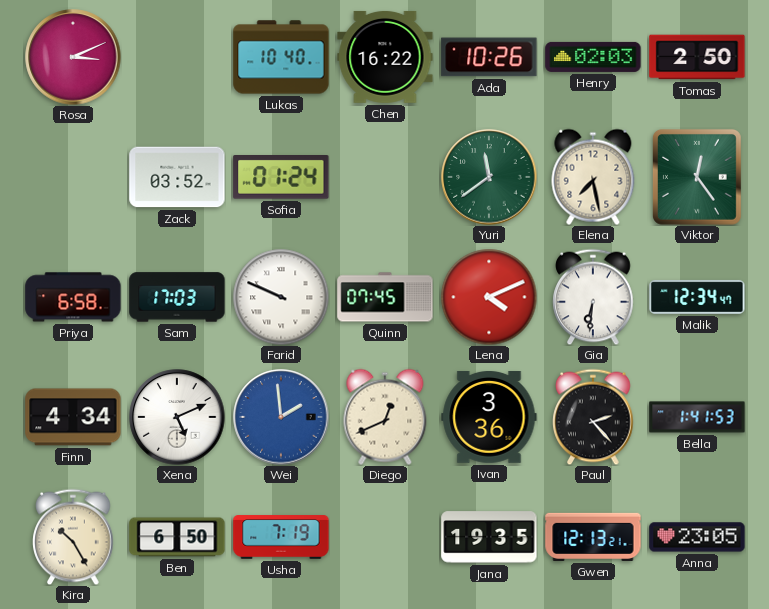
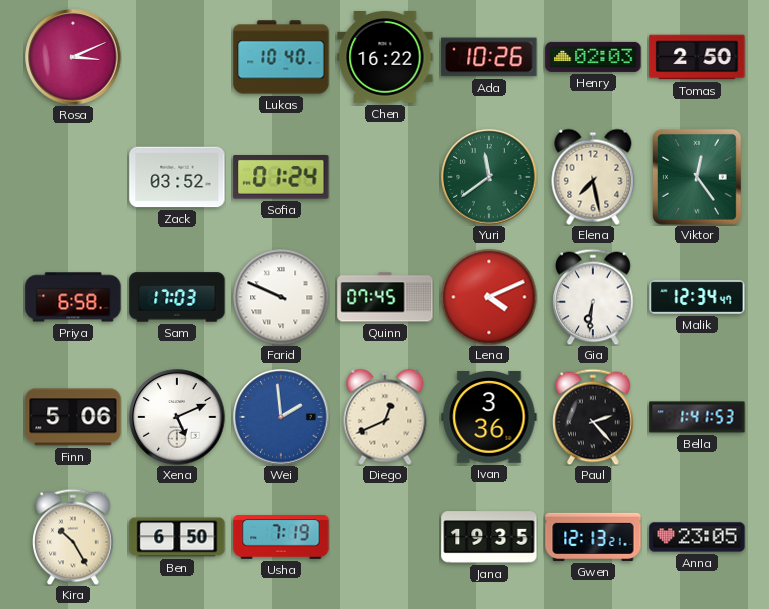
Finn: 4:34 -> 5:06
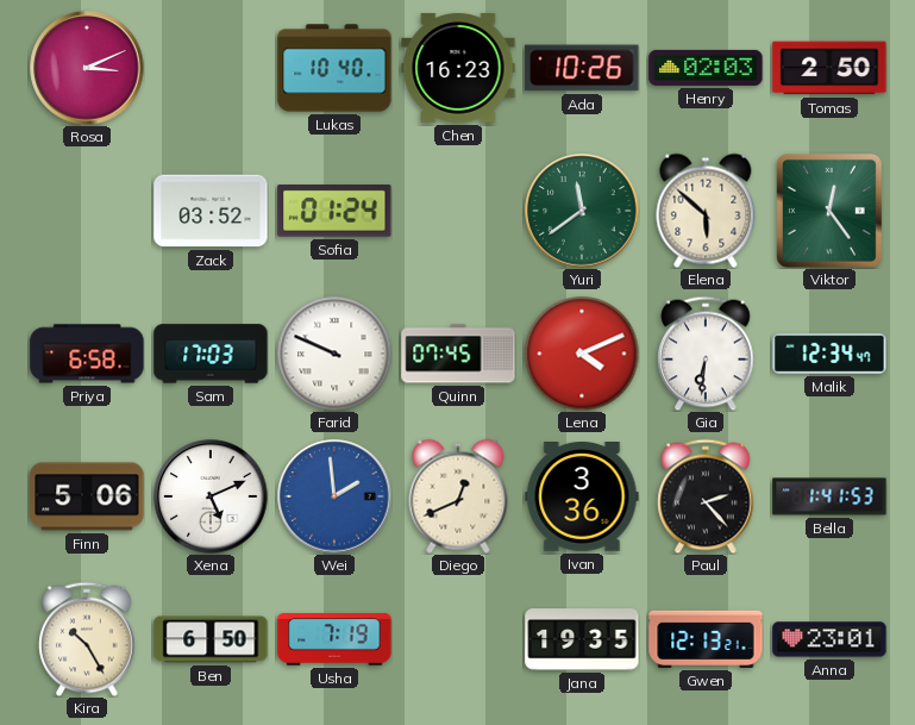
Chen: 16:22 -> 16:23
Elena: 7:28 -> 5:52
Anna: 23:05 -> 23:01
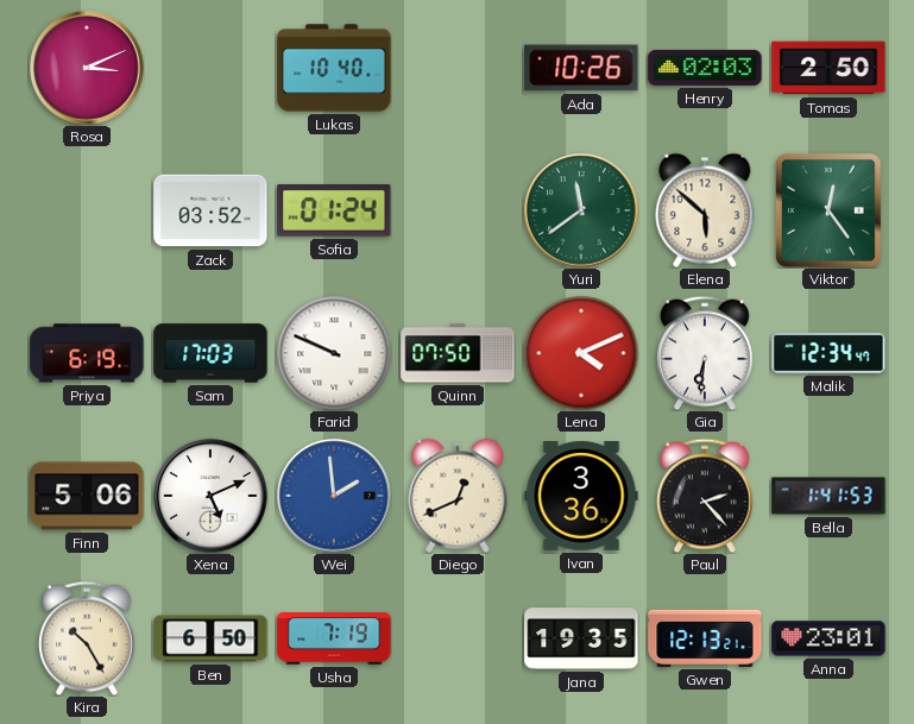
Chen: 16:23 -> none
Priya: 6:58 -> 6:19
Quinn: 07:45 -> 07:50
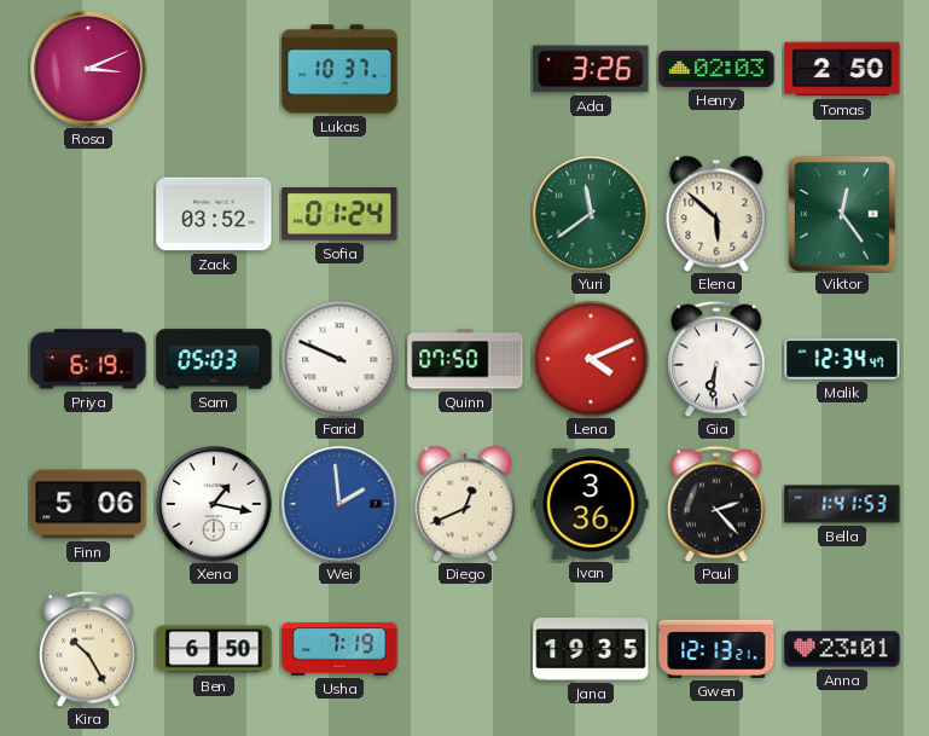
Lukas: 10:40 -> 10:37
Ada: 10:26 -> 3:26
Sam: 17:03 -> 05:03
Xena: 5:11 -> 1:17
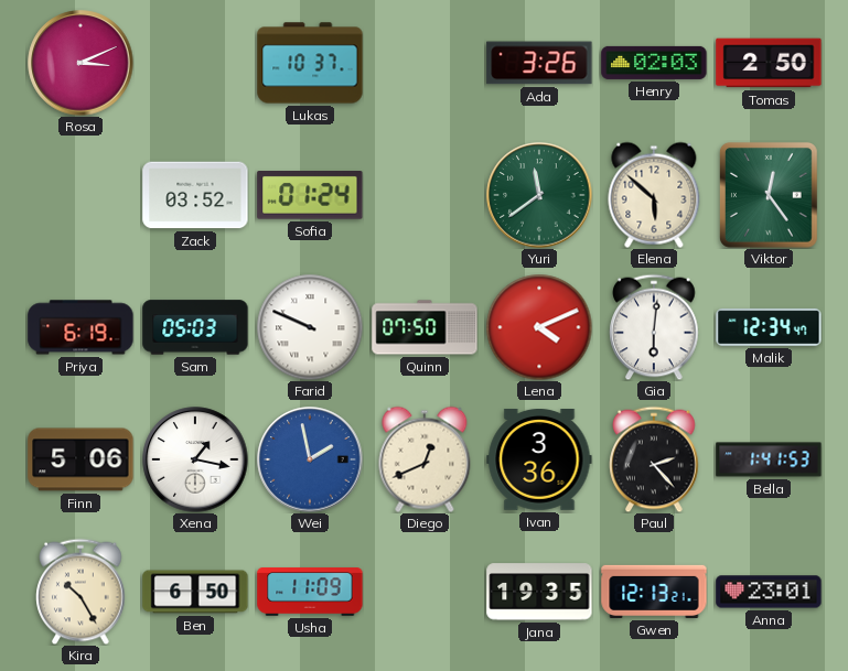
Gia: 6:31 -> 6:01
Wei: 1:59 -> 1:58
Usha: 7:19 -> 11:09
